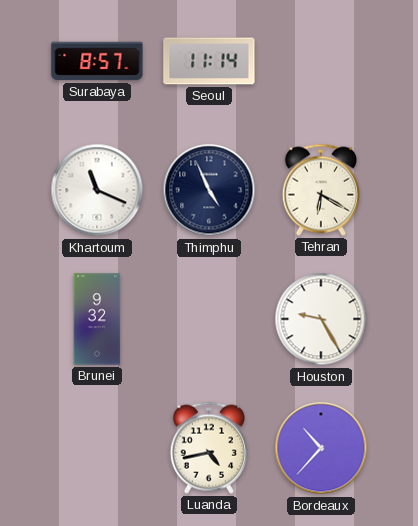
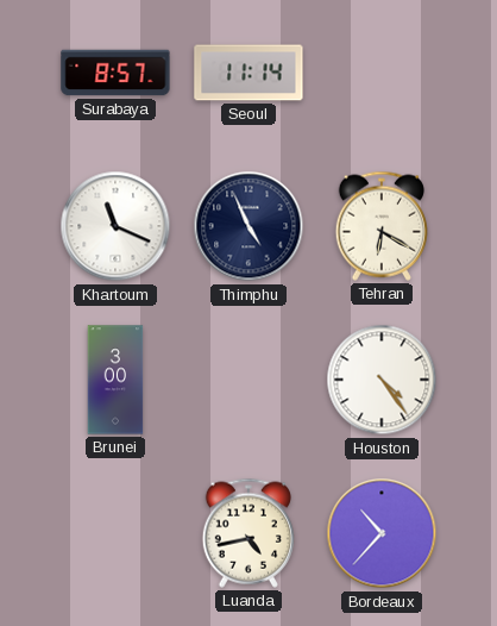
Brunei: 9:32 -> 3:00
Houston: 9:25 -> 4:24
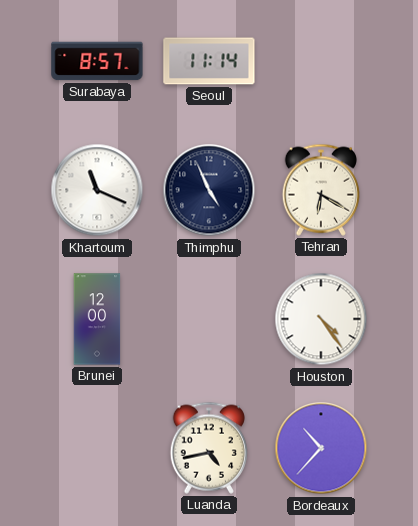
Brunei: 3:00 -> 12:00
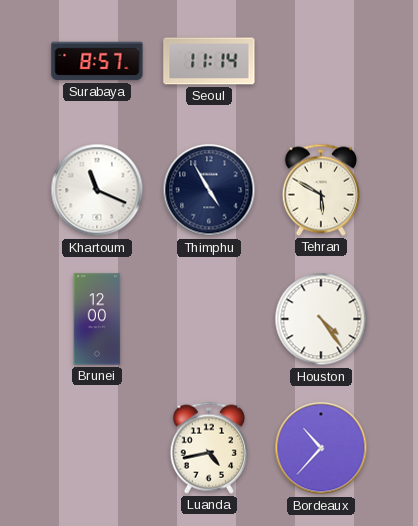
Thimphu: 4:56 -> 4:55
Tehran: 6:20 -> 5:50
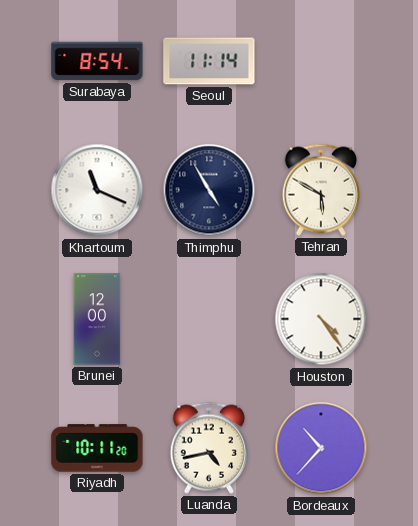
Surabaya: 8:57 -> 8:54
Riyadh: none -> 10:11
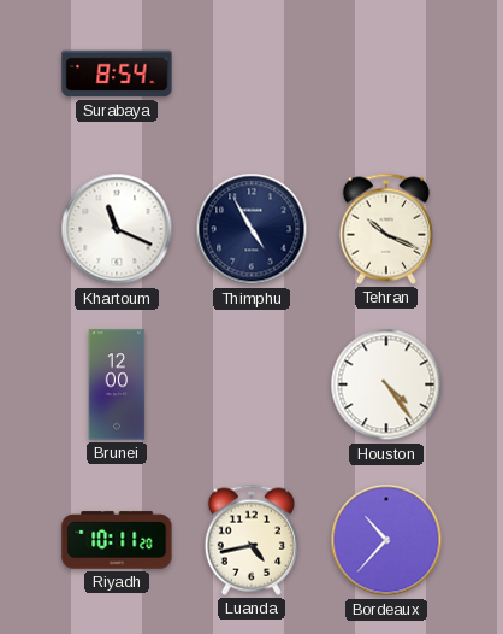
Seoul: 11:14 -> none
Tehran: 5:50 -> 10:19
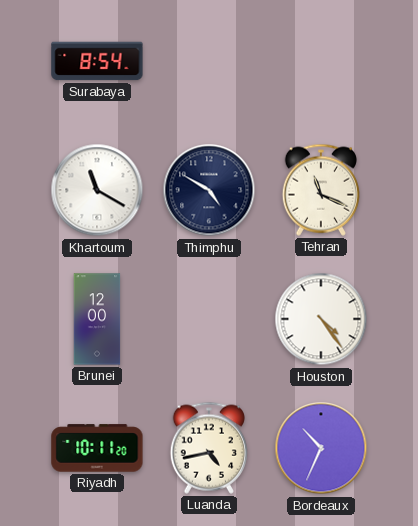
Khartoum: 11:19 -> 11:20
Thimphu: 4:55 -> 4:50
Tehran: 10:19 -> 11:19
Bordeaux: 10:37 -> 10:34
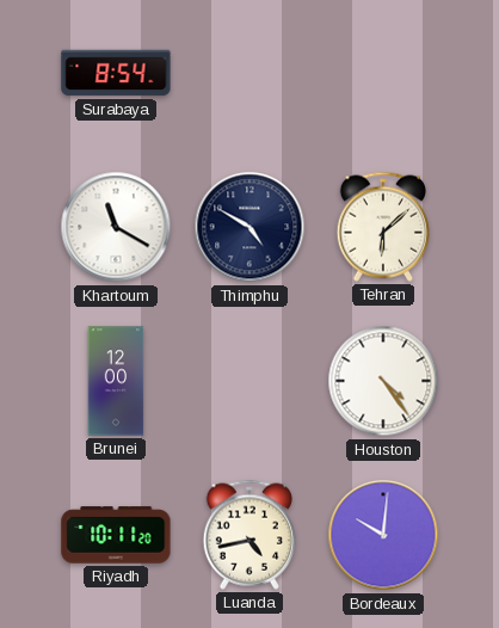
Tehran: 11:19 -> 6:08
Bordeaux: 10:34 -> 10:01
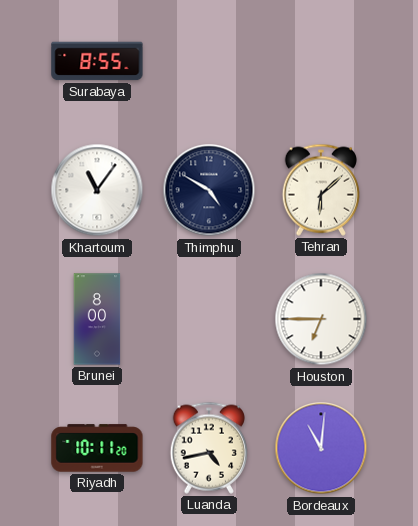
Surabaya: 8:54 -> 8:55
Khartoum: 11:20 -> 11:06
Brunei: 12:00 -> 8:00
Houston: 4:24 -> 6:45
Bordeaux: 10:01 -> 11:01
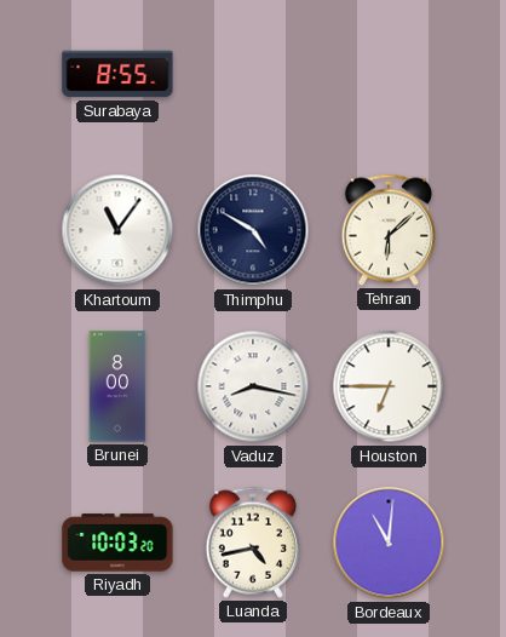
Vaduz: none -> 8:17
Riyadh: 10:11 -> 10:03
